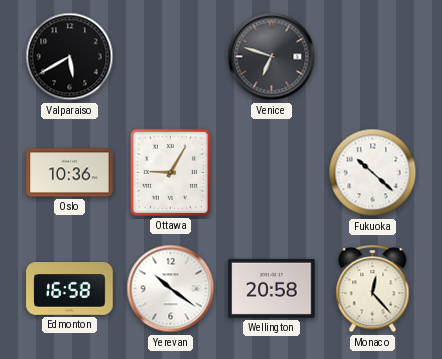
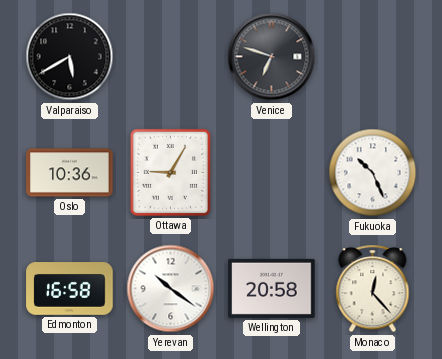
Fukuoka: 10:22 -> 10:26
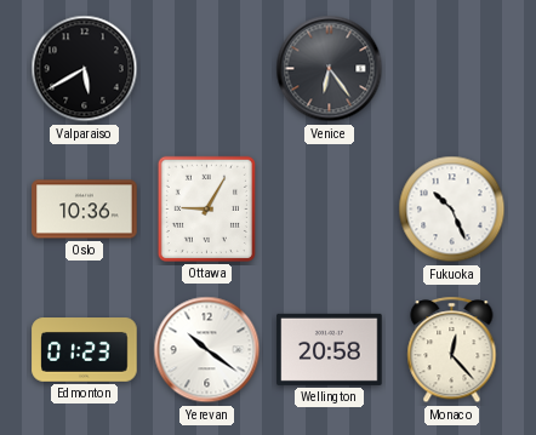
Venice: 6:48 -> 6:24
Edmonton: 16:58 -> 01:23
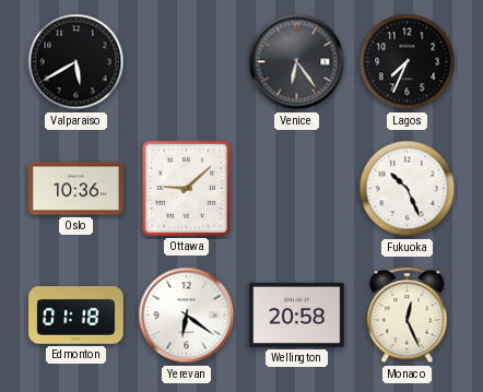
Lagos: none -> 7:34
Ottawa: 9:05 -> 9:08
Edmonton: 01:23 -> 01:18
Yerevan: 10:21 -> 6:21
Monaco: 12:23 -> 12:26
